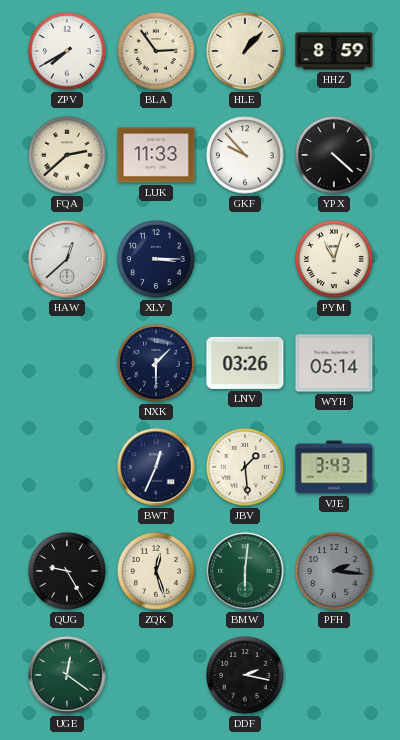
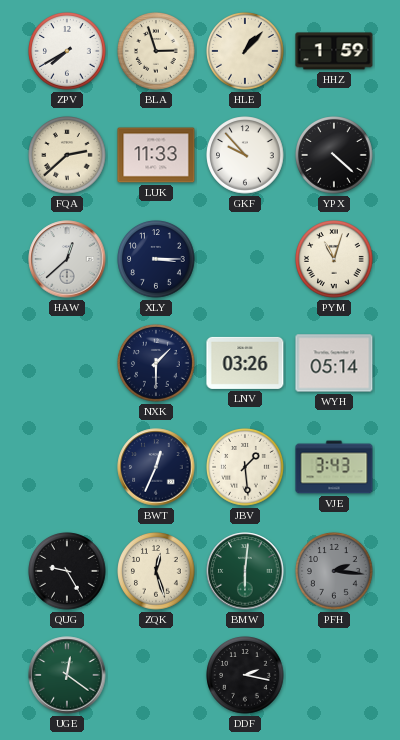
BLA: 2:54 -> 2:57
HHZ: 8:59 -> 1:59
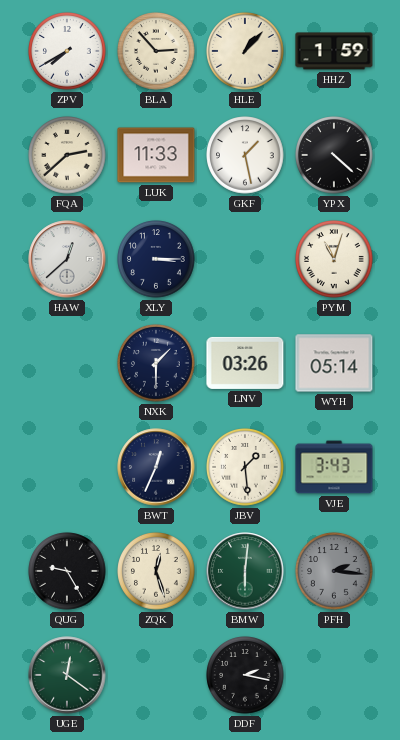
BLA: 2:57 -> 2:53
GKF: 9:53 -> 1:28
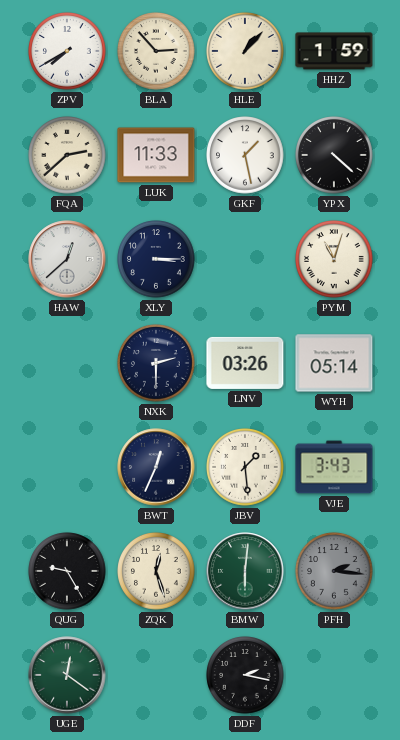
NXK: 1:30 -> 2:30
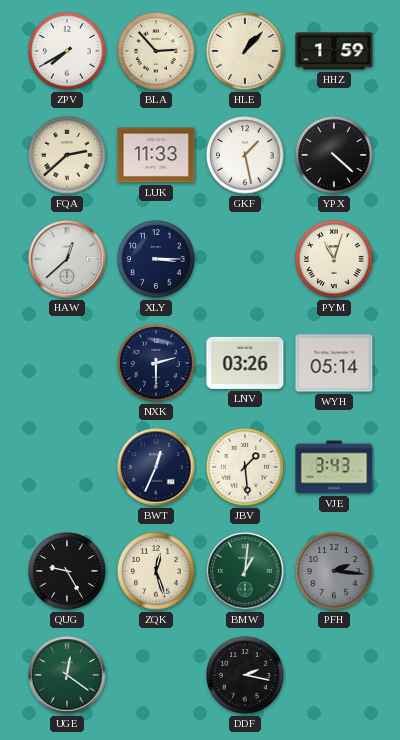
BMW: 6:01 -> 1:01
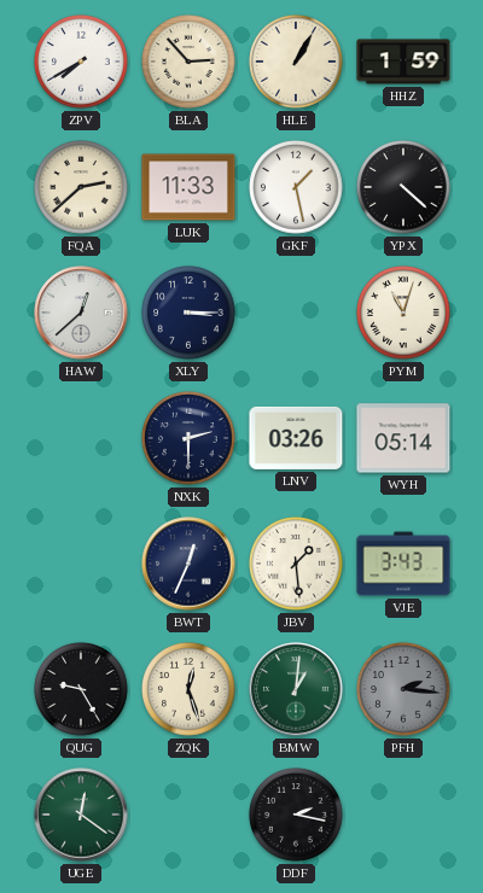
HLE: 1:07 -> 1:05
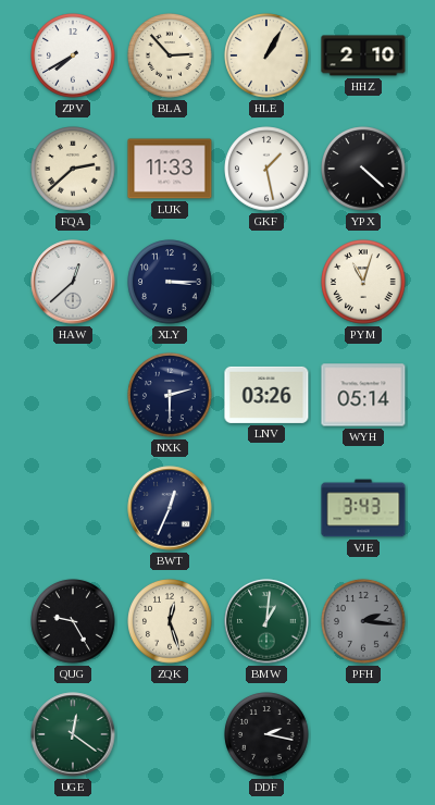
HHZ: 1:59 -> 2:10
JBV: 1:29 -> none
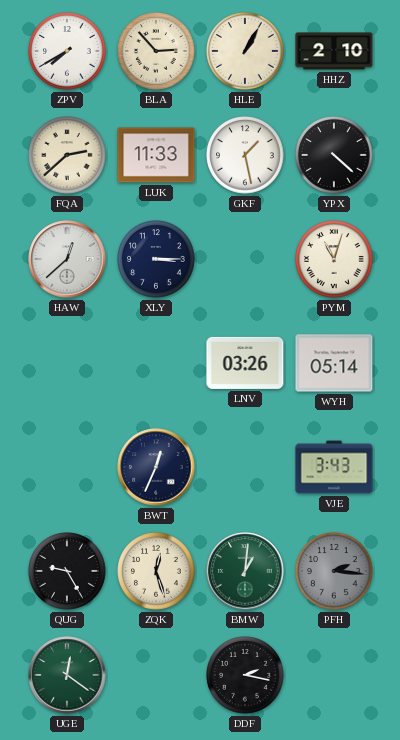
NXK: 2:30 -> none
